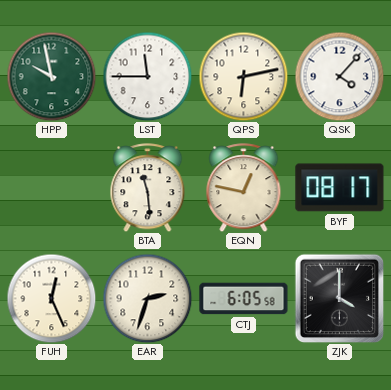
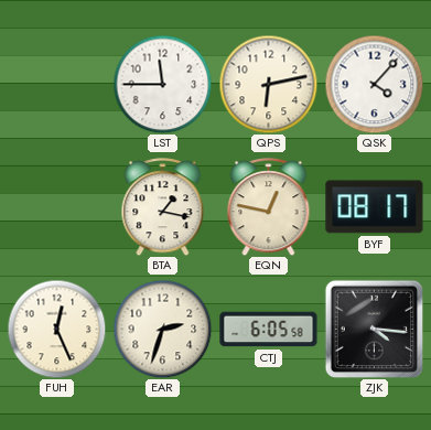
HPP: 9:58 -> none
BTA: 11:29 -> 1:17
ZJK: 4:00 -> 4:16
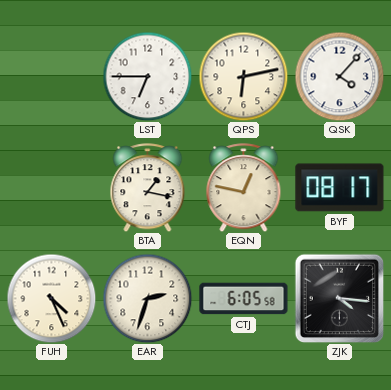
LST: 11:45 -> 6:45
FUH: 12:26 -> 4:26
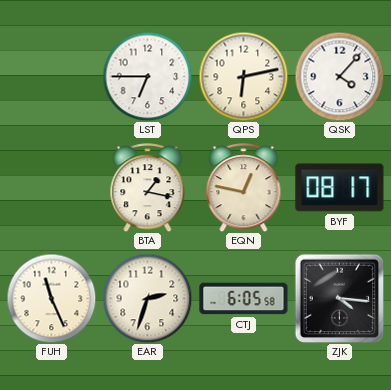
FUH: 4:26 -> 11:26
